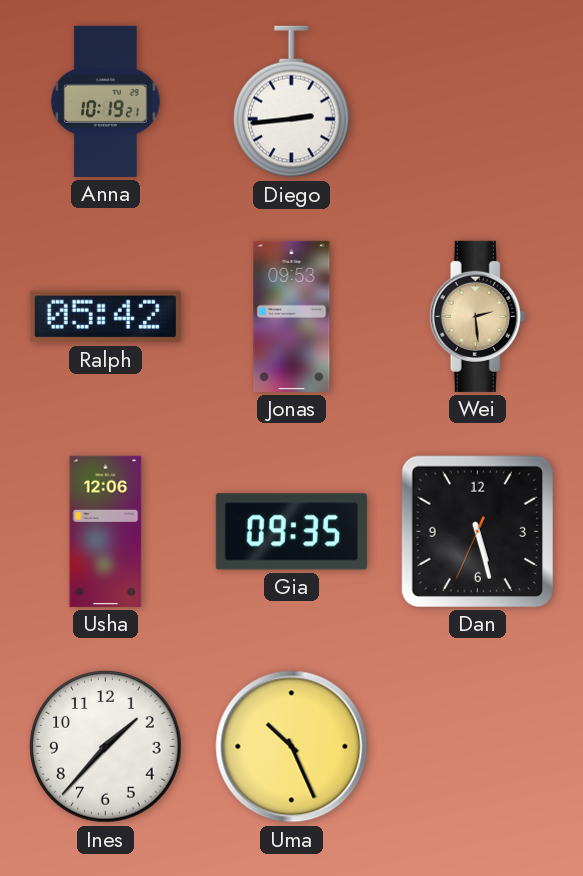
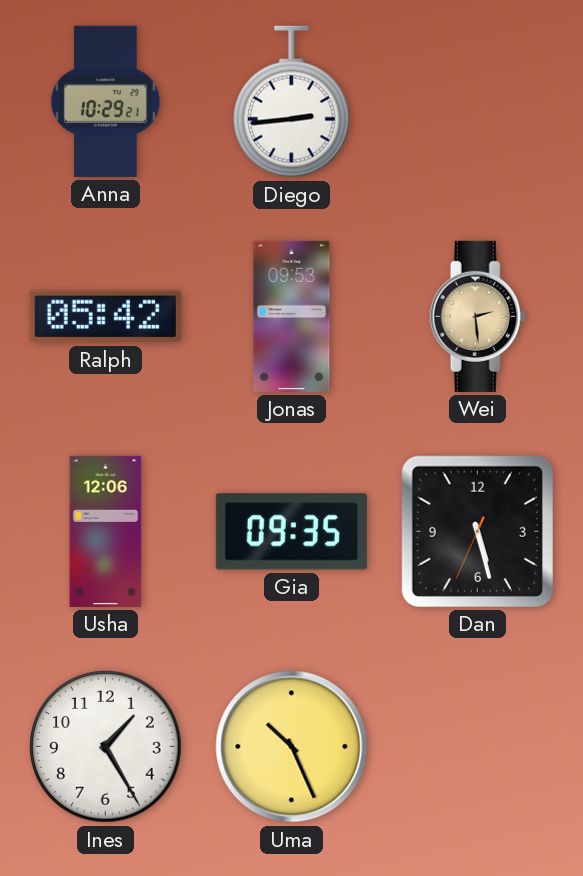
Anna: 10:19 -> 10:29
Ines: 1:37 -> 1:25
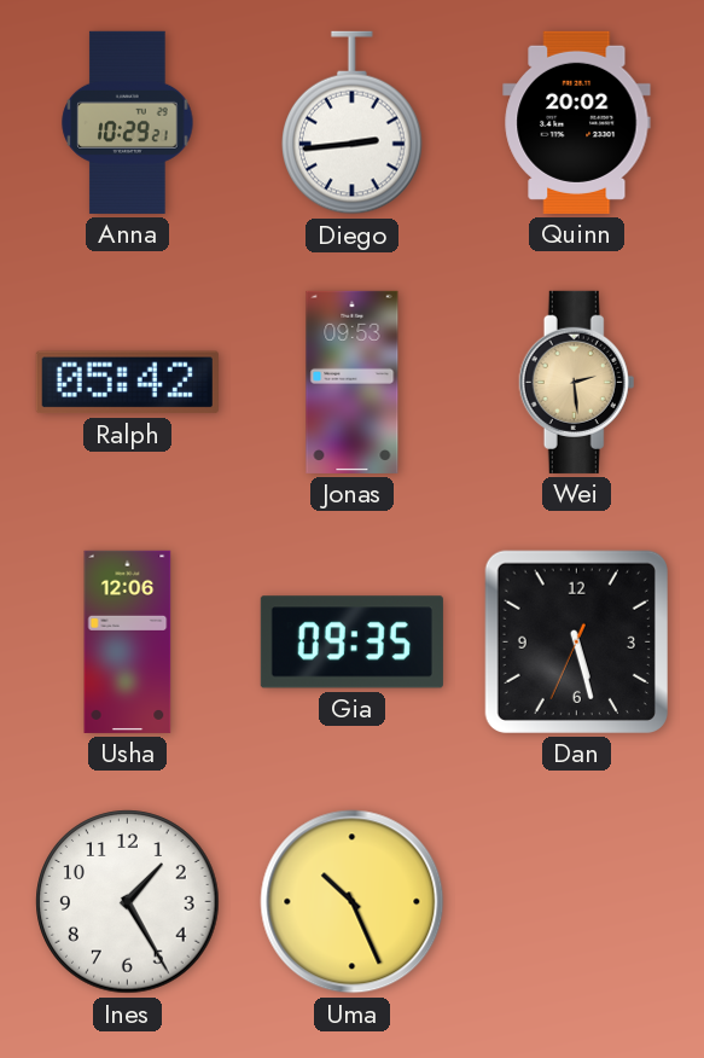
Quinn: none -> 20:02
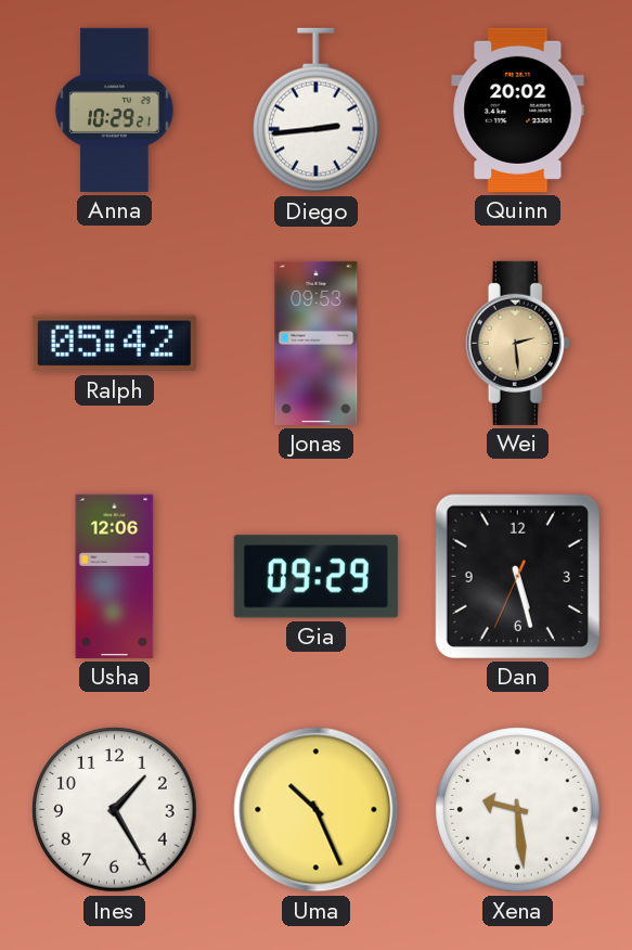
Gia: 09:35 -> 09:29
Xena: none -> 9:29
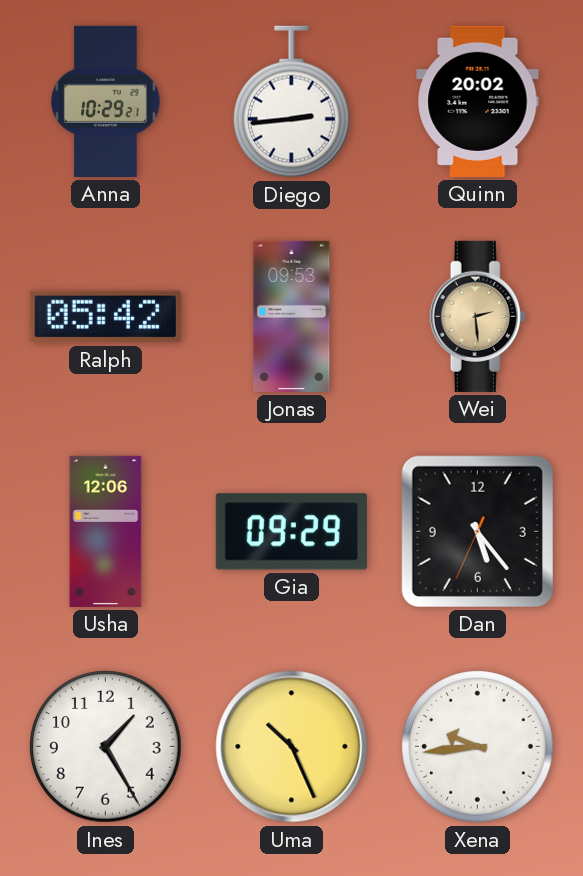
Dan: 5:27 -> 5:23
Xena: 9:29 -> 9:44
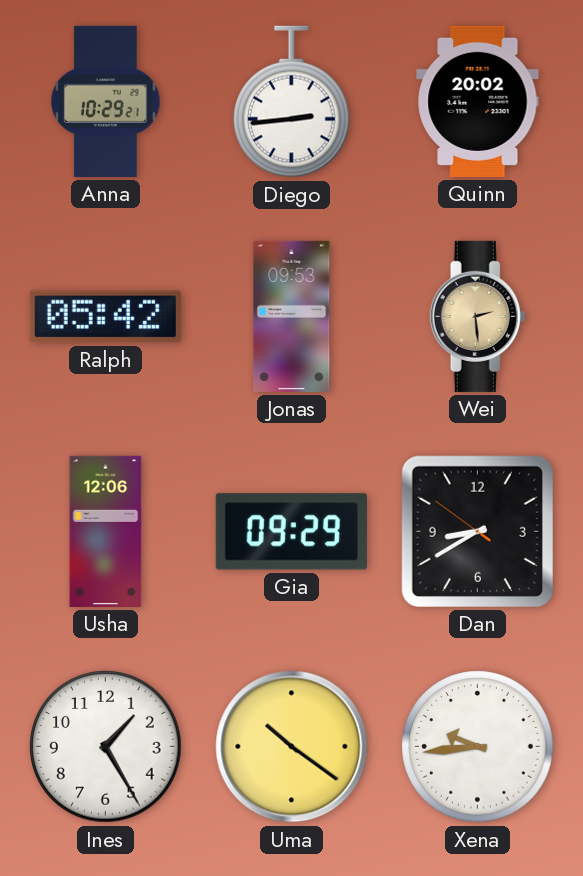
Dan: 5:23 -> 8:39
Uma: 10:26 -> 10:21
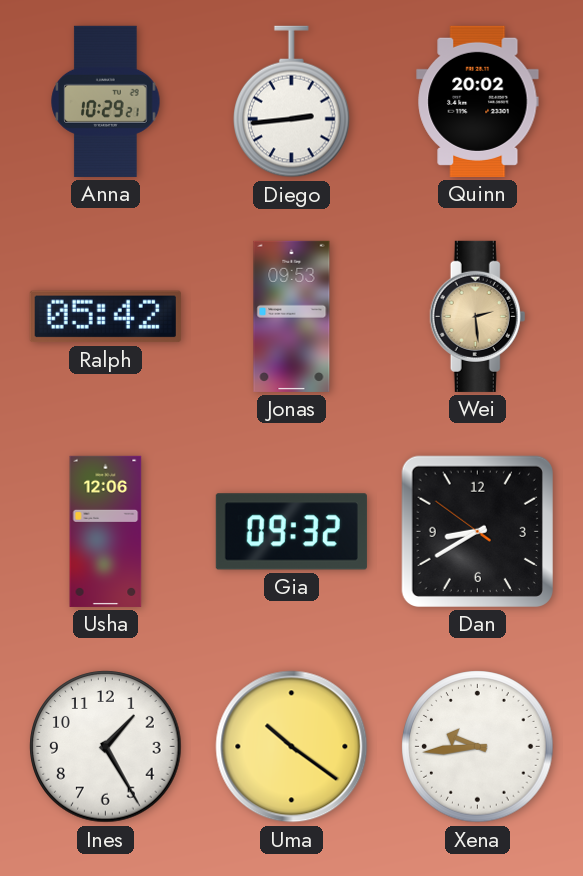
Gia: 09:29 -> 09:32
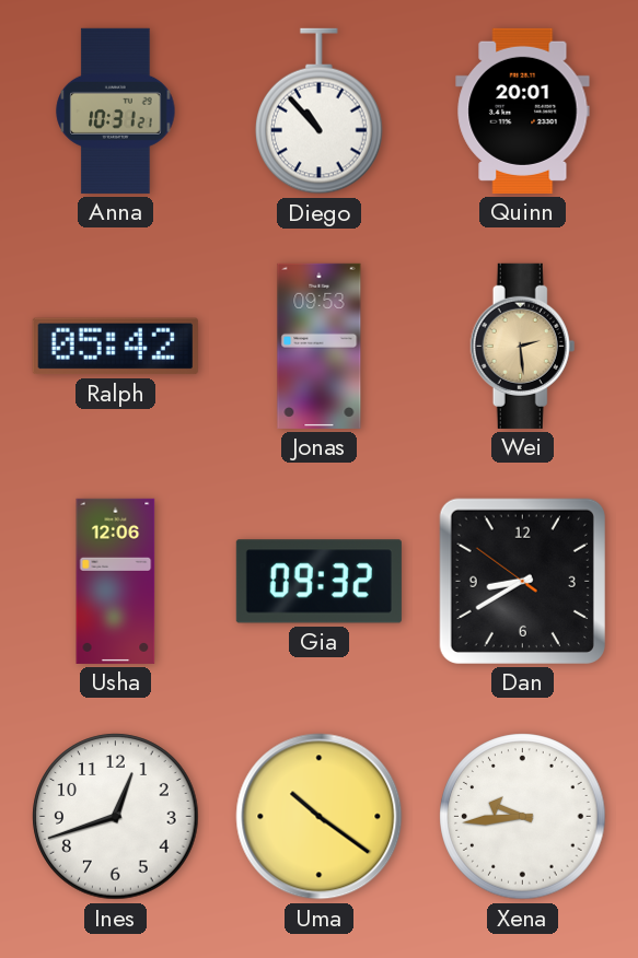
Anna: 10:29 -> 10:31
Diego: 2:44 -> 10:53
Quinn: 20:02 -> 20:01
Ines: 1:25 -> 12:42
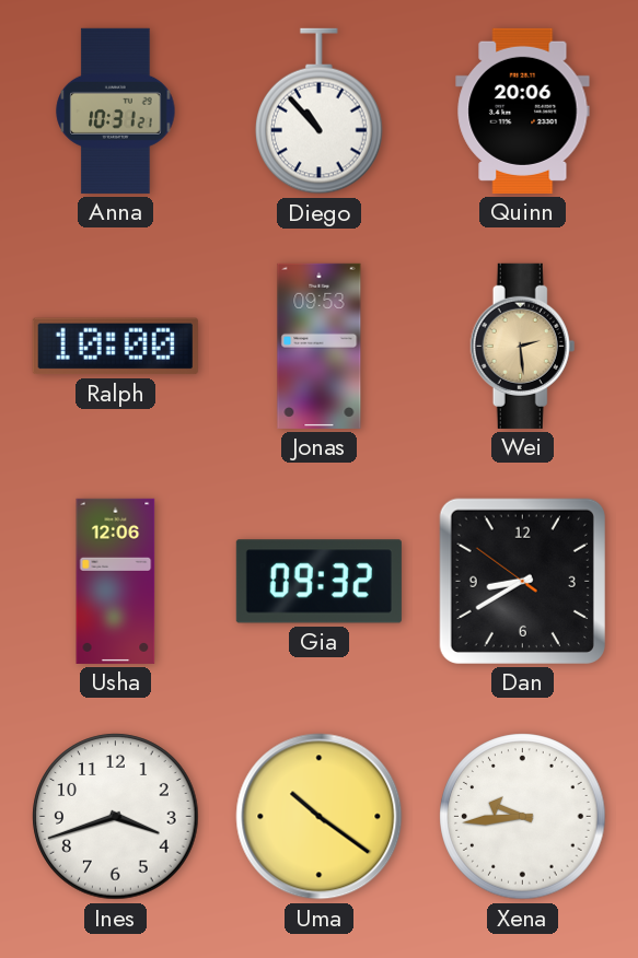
Quinn: 20:01 -> 20:06
Ralph: 05:42 -> 10:00
Ines: 12:42 -> 3:42
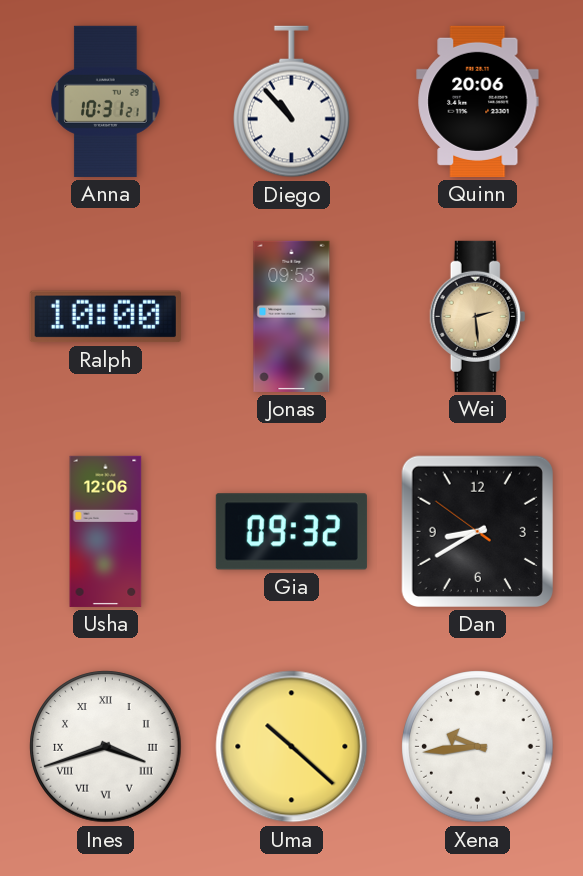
Ines numerals: Arabic -> Roman
Uma: 10:21 -> 10:22
